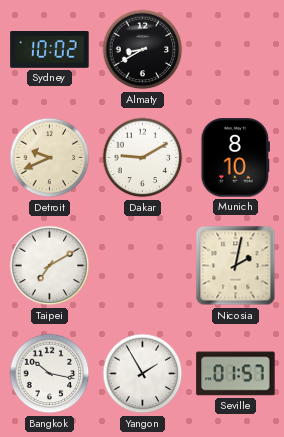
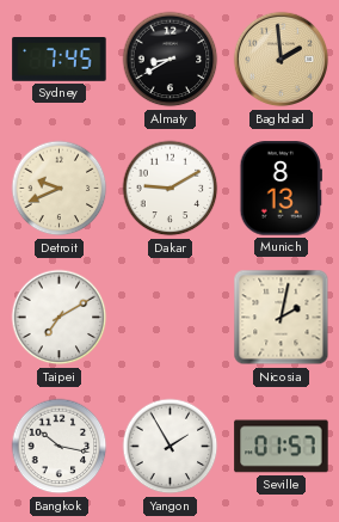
Sydney: 10:02 -> 7:45
Baghdad: none -> 1:59
Munich: 8:10 -> 8:13
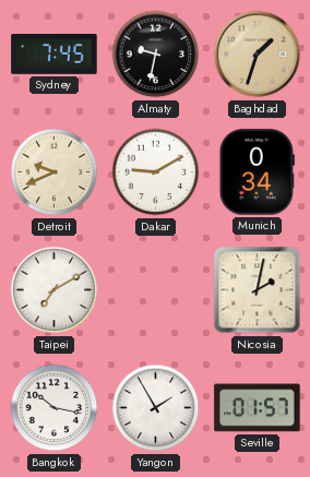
Almaty: 8:40 -> 9:32
Baghdad: 1:59 -> 1:33
Munich: 8:13 -> 0:34
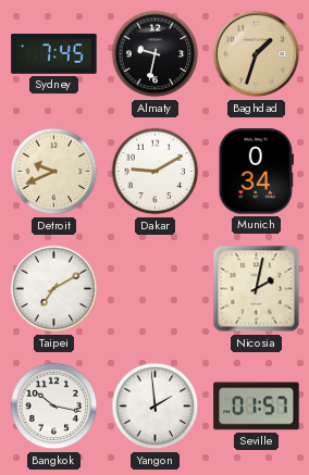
Yangon: 1:55 -> 1:59
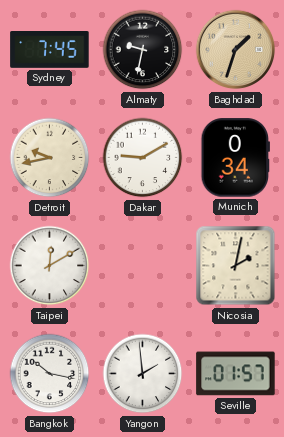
Detroit: 9:41 -> 9:43
Taipei: 7:10 -> 12:10
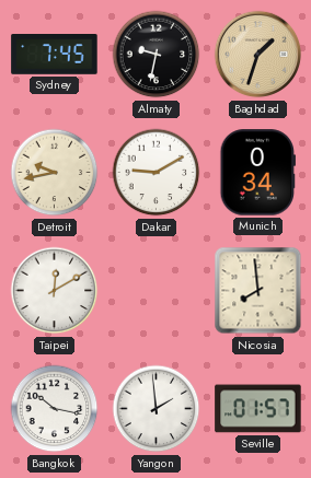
Nicosia: 2:02 -> 7:59
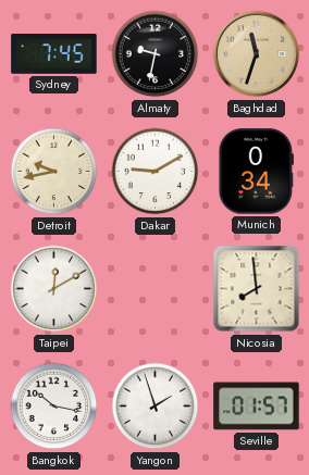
Baghdad: 1:33 -> 11:33
Yangon: 1:59 -> 1:57
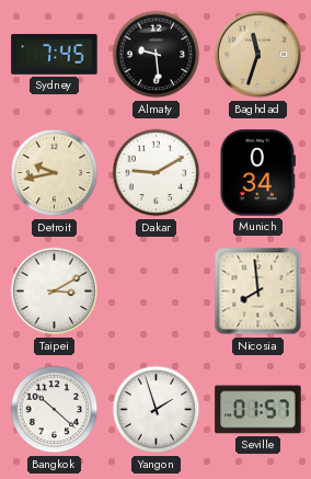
Almaty: 9:32 -> 9:29
Taipei: 12:10 -> 3:10
Bangkok: 10:17 -> 10:22
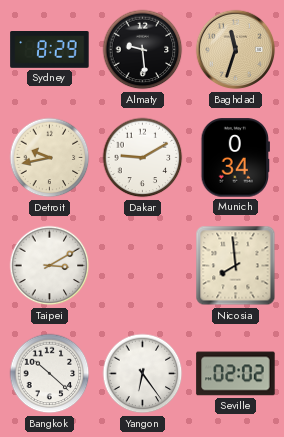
Sydney: 7:45 -> 8:29
Yangon: 1:57 -> 6:24
Seville: 01:57 -> 02:02
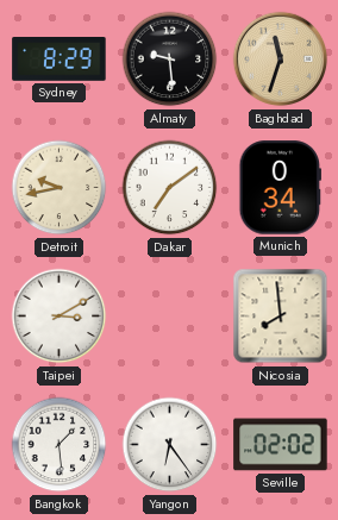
Dakar: 9:10 -> 7:09
Bangkok: 10:22 -> 1:29
